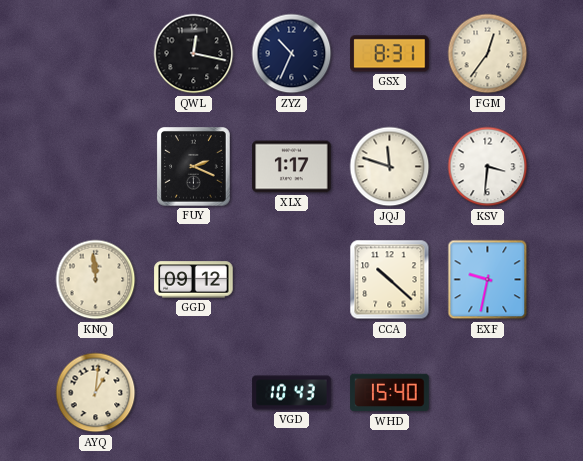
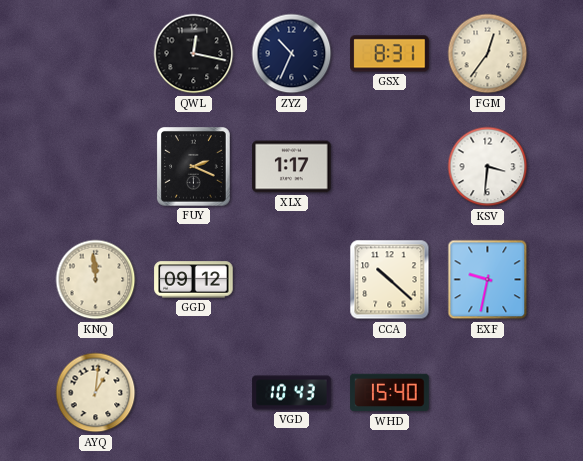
JQJ: 11:48 -> none
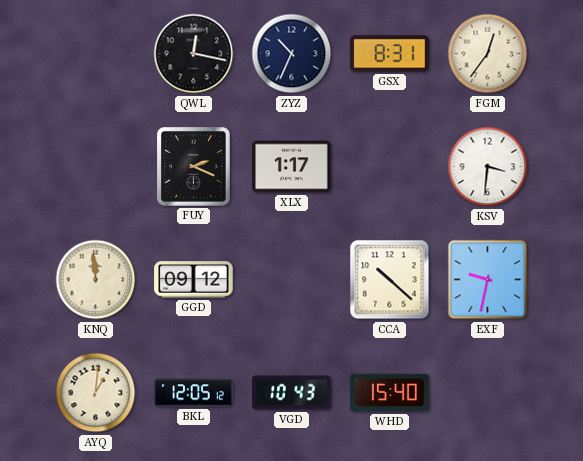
BKL: none -> 12:05
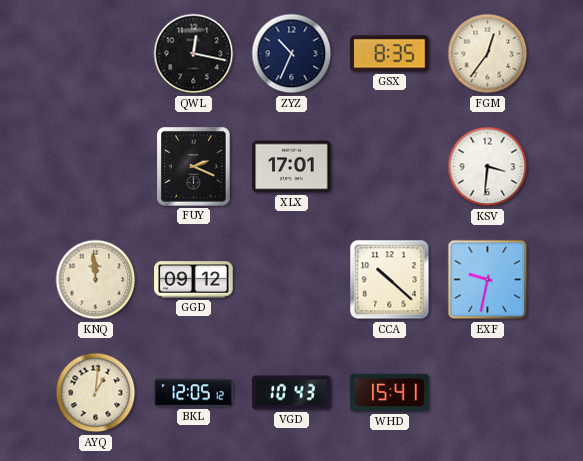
GSX: 8:31 -> 8:35
XLX: 1:17 -> 17:01
WHD: 15:40 -> 15:41
